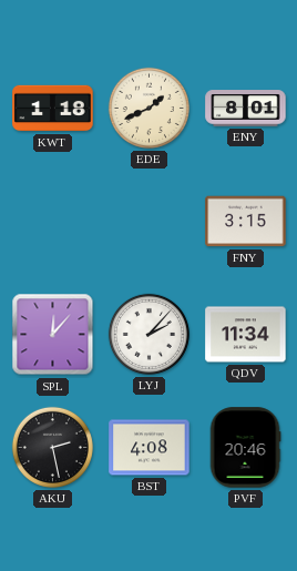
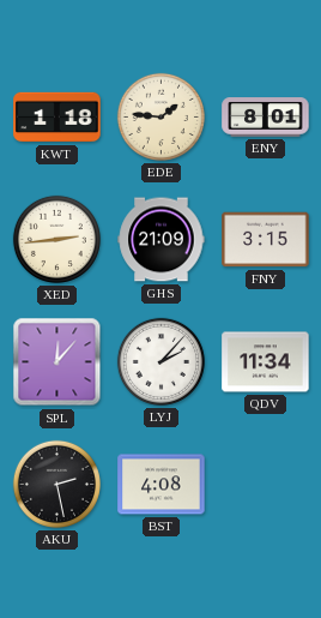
EDE: 1:41 -> 1:46
XED: none -> 2:44
GHS: none -> 21:09
PVF: 20:46 -> none
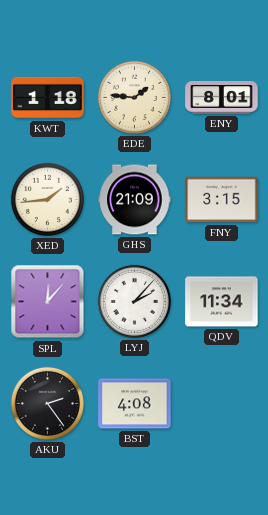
XED: 2:44 -> 1:44
AKU: 2:28 -> 2:24
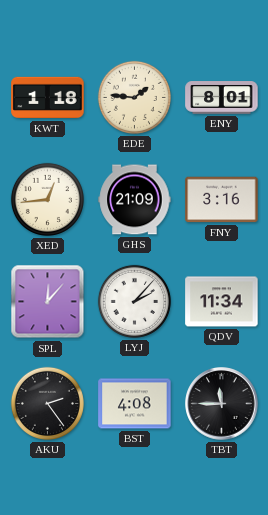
XED: 1:44 -> 12:44
FNY: 3:15 -> 3:16
TBT: none -> 11:45
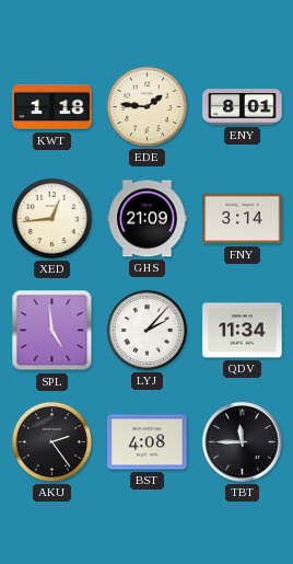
FNY: 3:16 -> 3:14
SPL: 12:07 -> 4:59
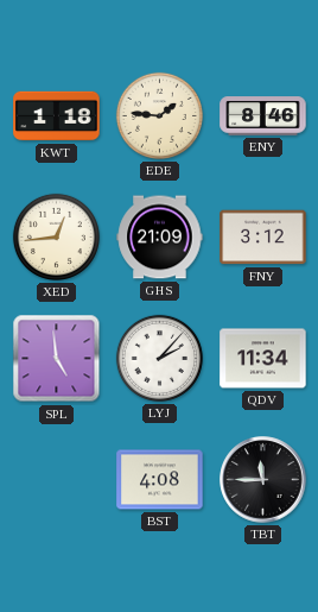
ENY: 8:01 -> 8:46
FNY: 3:14 -> 3:12
AKU: 2:24 -> none
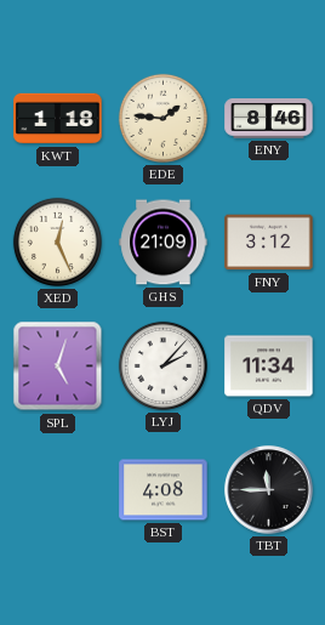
XED: 12:44 -> 12:26
SPL: 4:59 -> 5:03
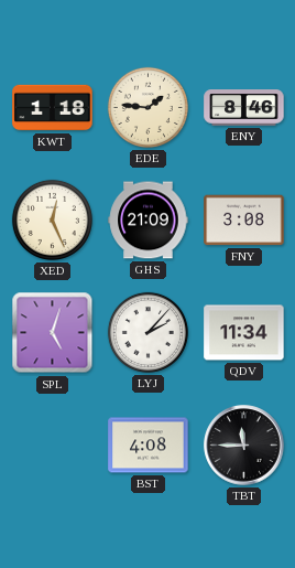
FNY: 3:12 -> 3:08
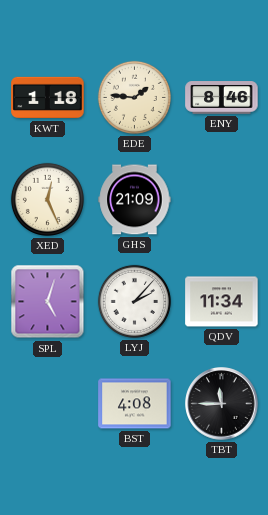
FNY: 3:08 -> none
